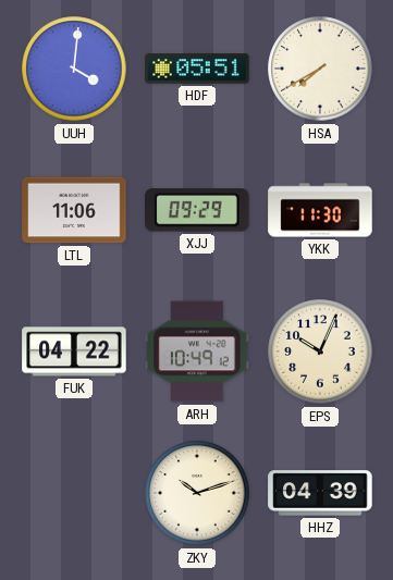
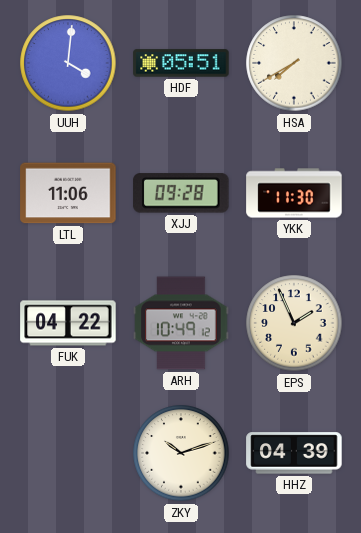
XJJ: 09:29 -> 09:28
EPS: 10:04 -> 1:56
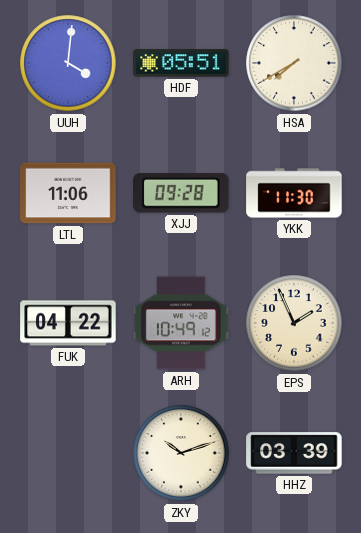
HHZ: 04:39 -> 03:39
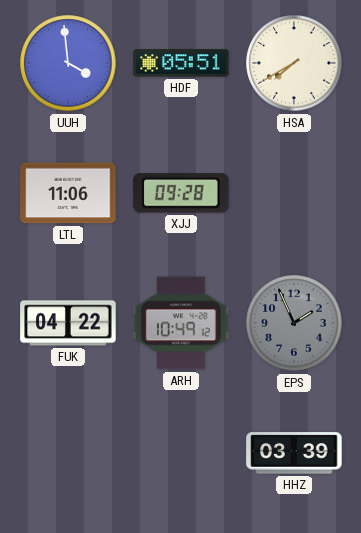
UUH: 4:01 -> 3:59
YKK: 11:30 -> none
EPS dial: cream -> grey
ZKY: 10:12 -> none
